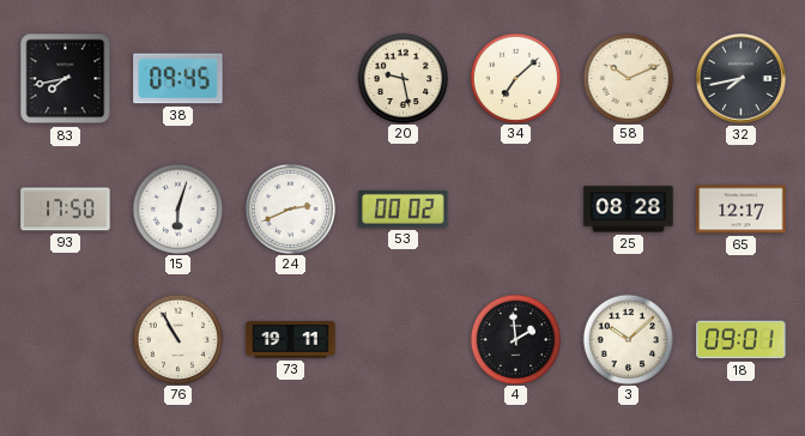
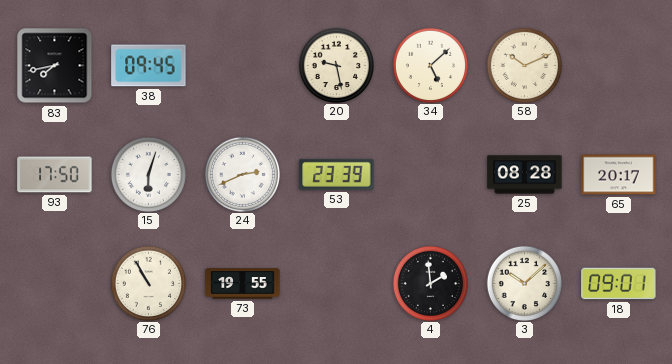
34: 7:08 -> 5:08
32: 7:43 -> none
53: 00:02 -> 23:39
65: 12:17 -> 20:17
73: 19:11 -> 19:55
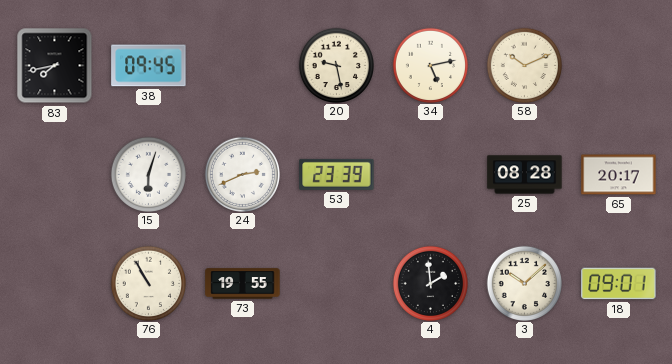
34: 5:08 -> 5:13
93: 17:50 -> none
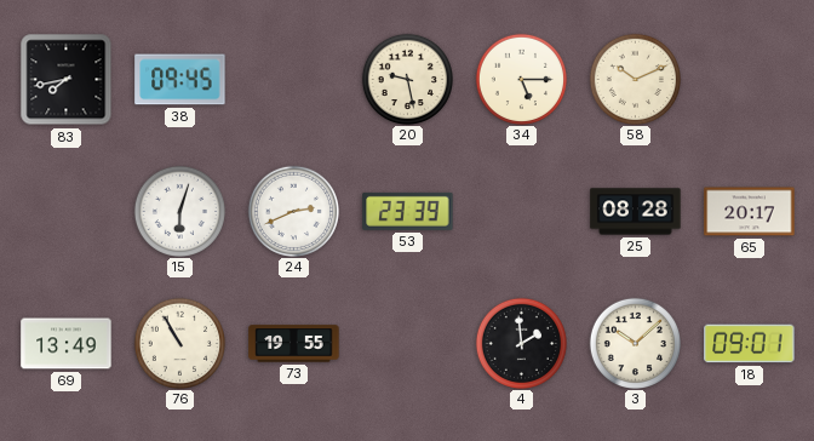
34: 5:13 -> 5:15
69: none -> 13:49
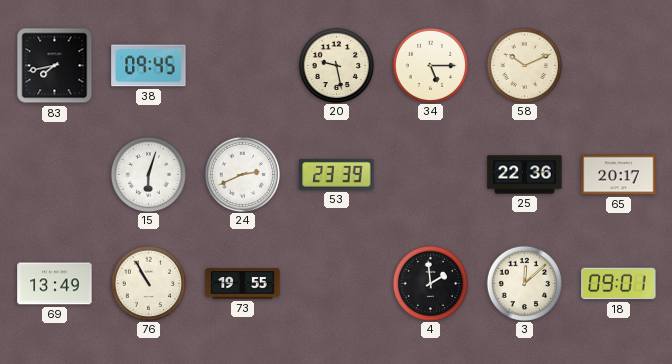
25: 08:28 -> 22:36
3: 10:08 -> 12:08
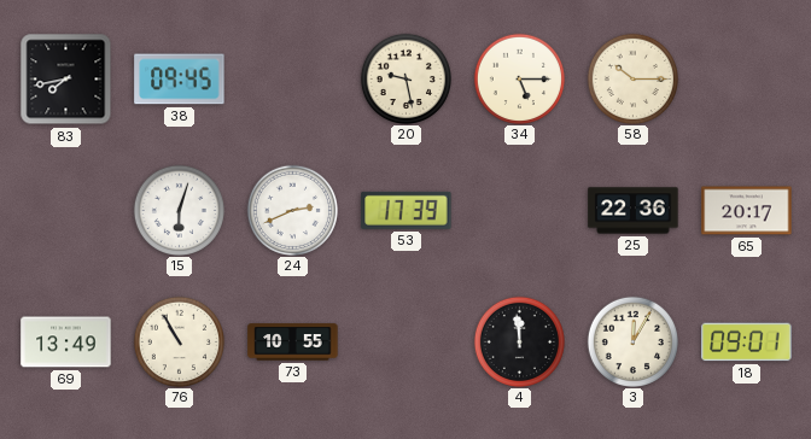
58: 10:11 -> 10:15
53: 23:39 -> 17:39
73: 19:55 -> 10:55
4: 1:59 -> 11:59
3: 12:08 -> 12:05
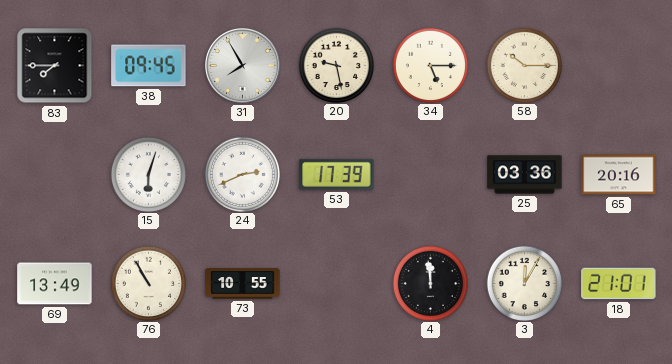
83: 7:43 -> 7:45
31: none -> 7:55
25: 22:36 -> 03:36
65: 20:17 -> 20:16
18: 09:01 -> 21:01
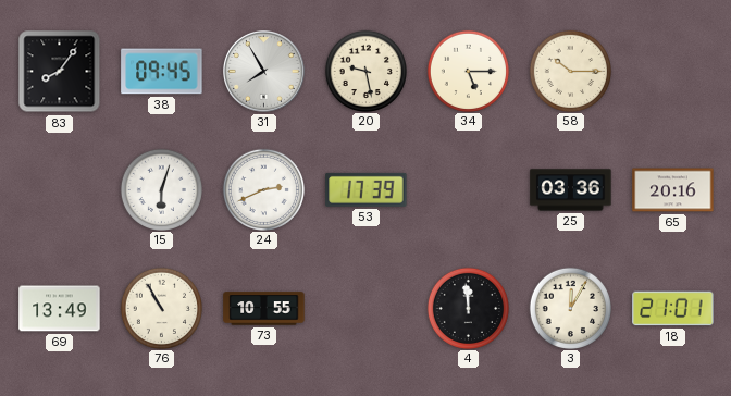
83: 7:45 -> 8:06
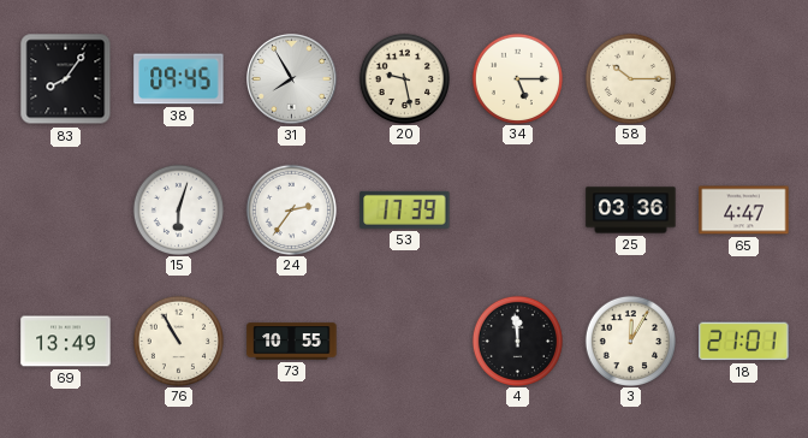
24: 2:41 -> 2:36
65: 20:16 -> 4:47
